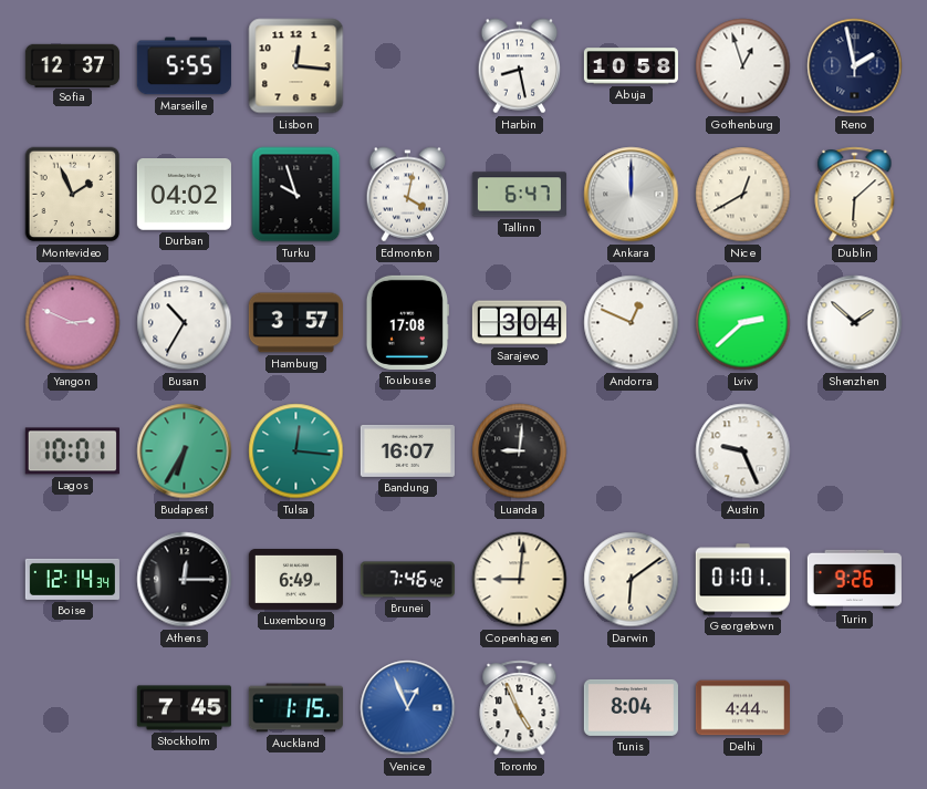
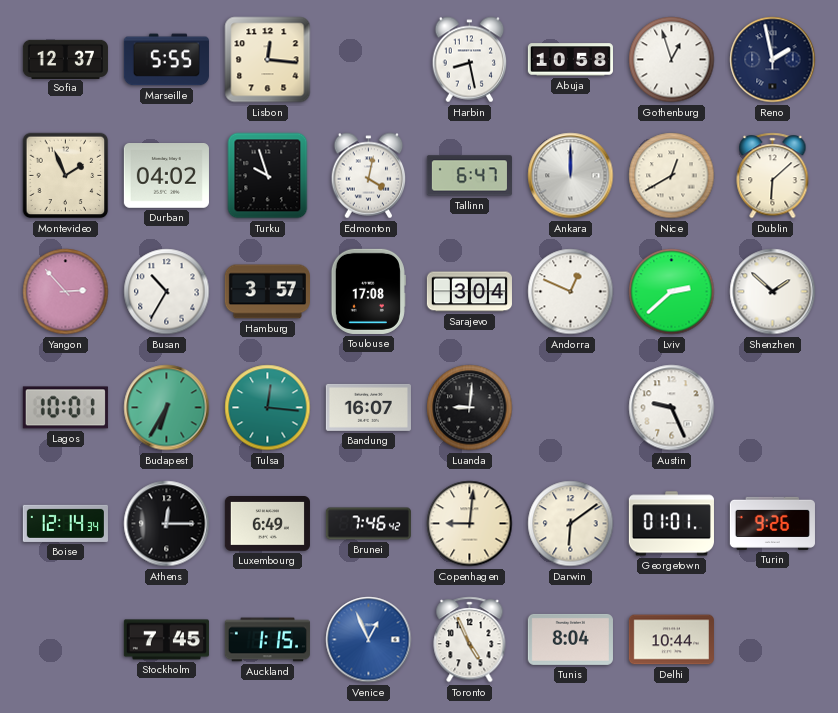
Yangon: 2:49 -> 2:53
Delhi: 4:44 -> 10:44
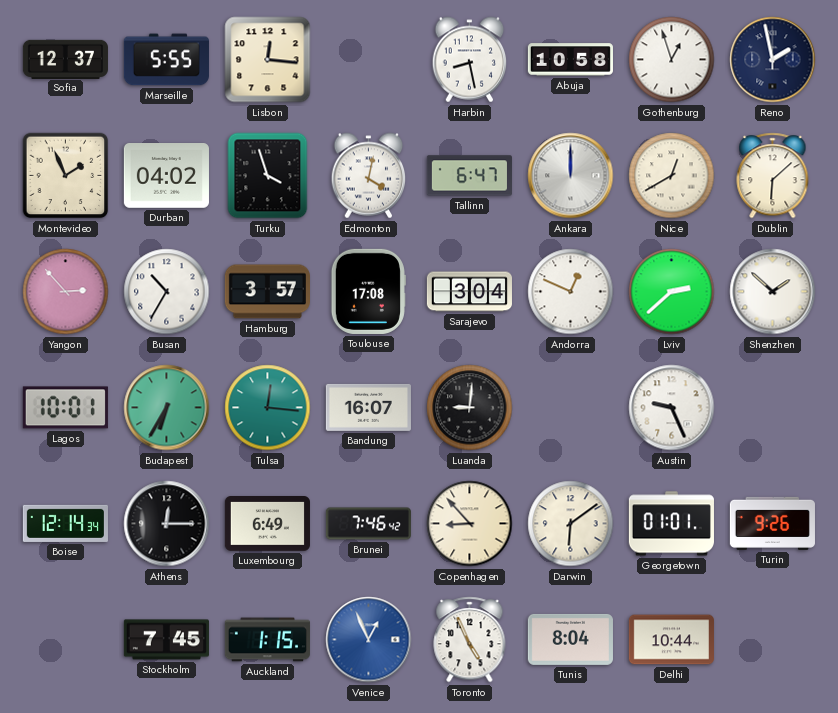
Turku: 9:57 -> 3:57
Copenhagen: 9:01 -> 8:53
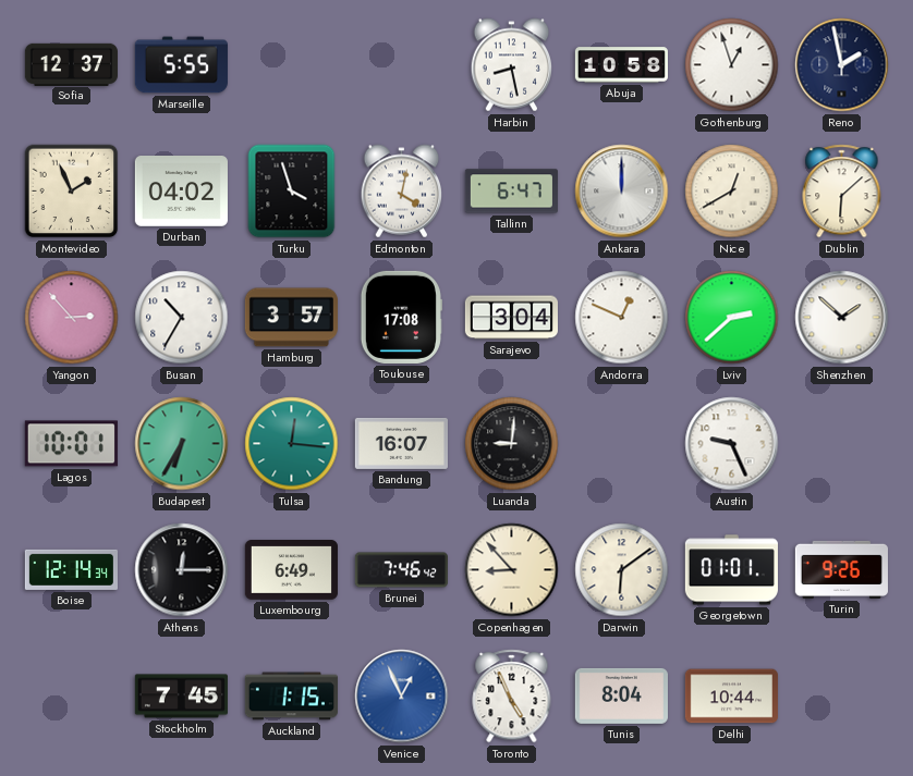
Lisbon: 12:16 -> none
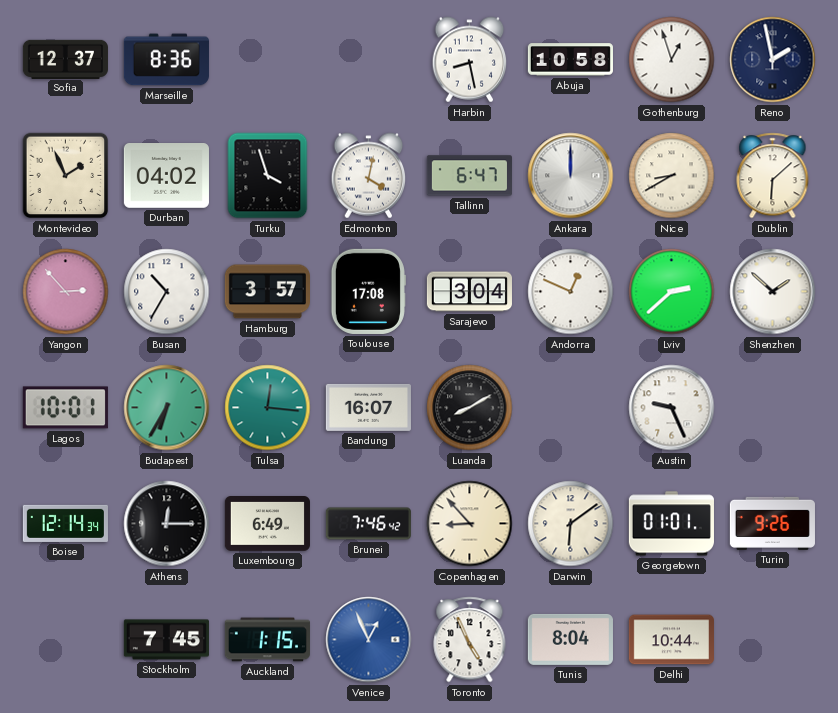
Marseille: 5:55 -> 8:36
Nice: 12:40 -> 8:40
Luanda: 9:01 -> 8:10
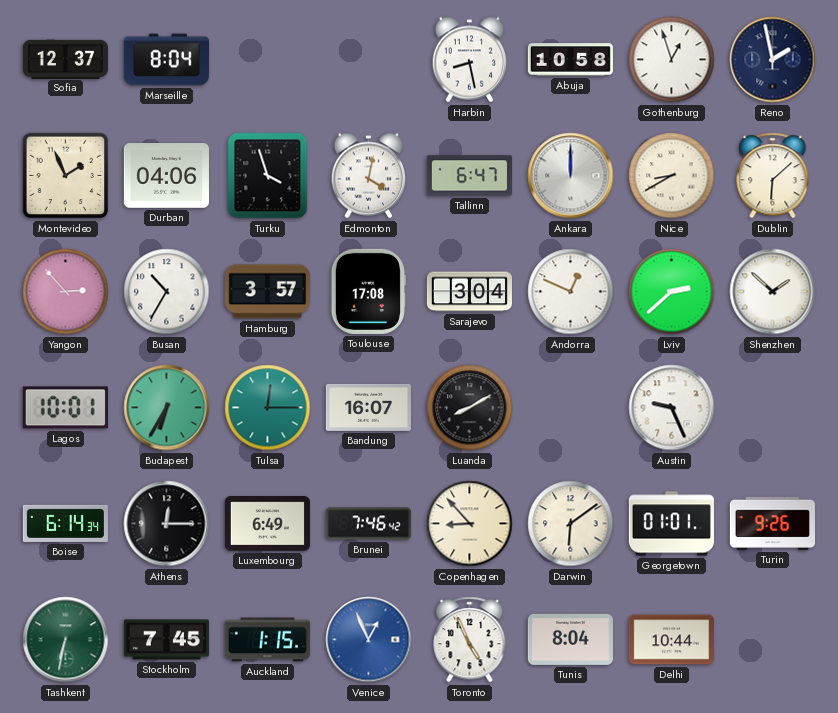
Marseille: 8:36 -> 8:04
Durban: 04:02 -> 04:06
Tulsa: 12:16 -> 12:15
Boise: 12:14 -> 6:14
Tashkent: none -> 6:32
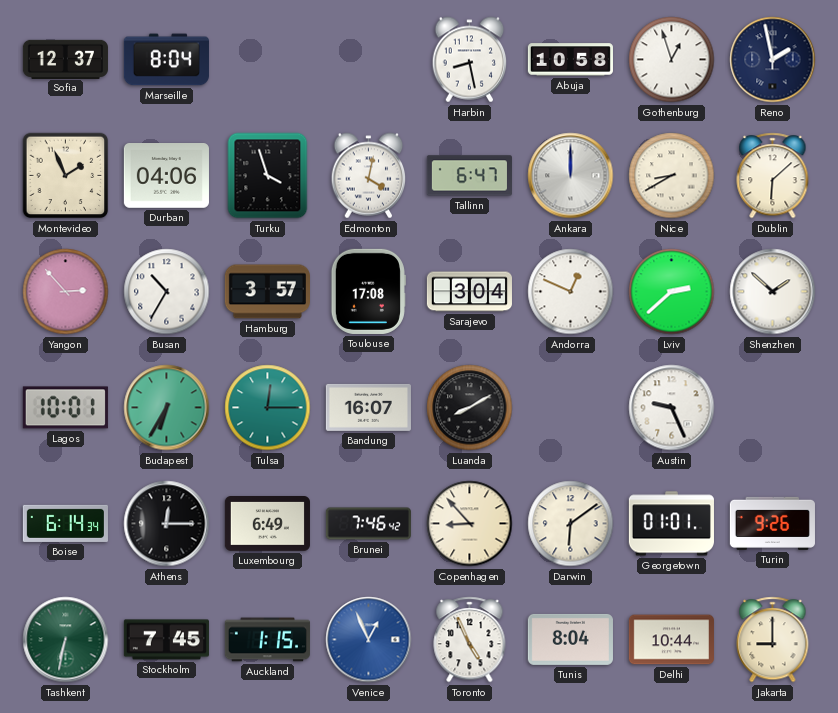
Jakarta: none -> 9:00
